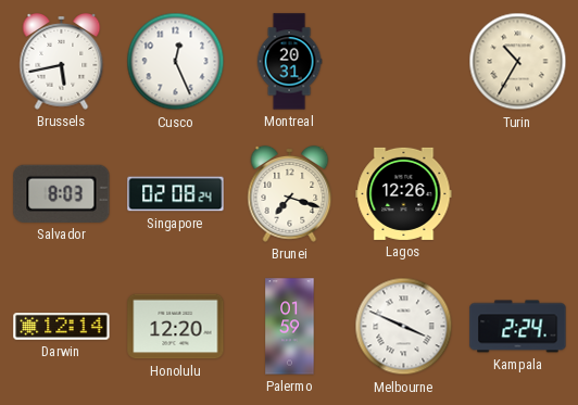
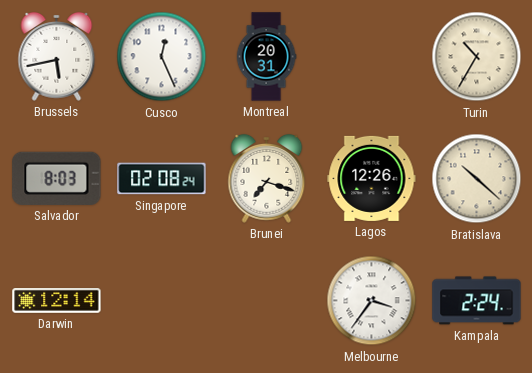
Bratislava: none -> 10:22
Honolulu: 12:20 -> none
Palermo: 01:59 -> none
Melbourne: 3:49 -> 3:36
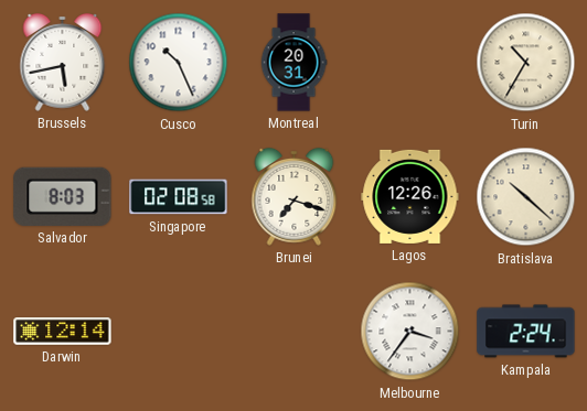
Cusco: 12:26 -> 10:26
Singapore: 02:08:24 -> 02:08:58
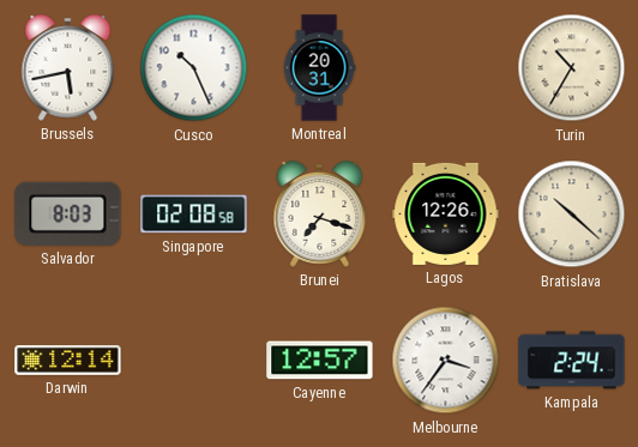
Cayenne: none -> 12:57
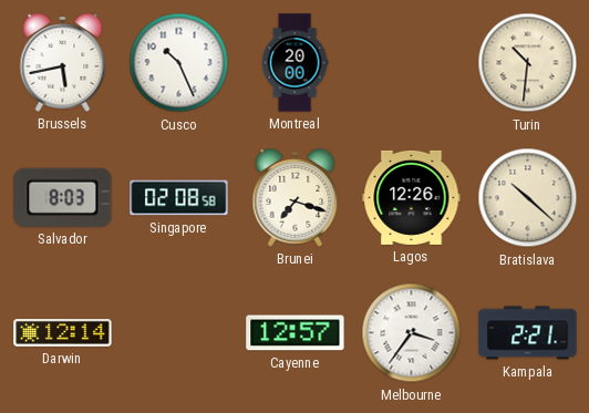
Montreal: 20:31 -> 20:00
Turin: 10:35 -> 10:31
Kampala: 2:24 -> 2:21
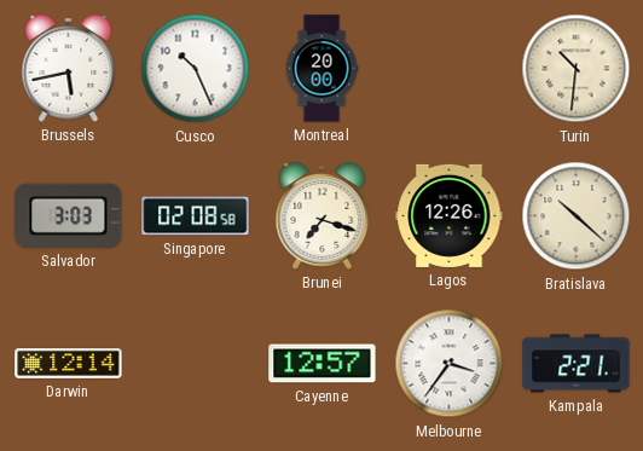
Salvador: 8:03 -> 3:03
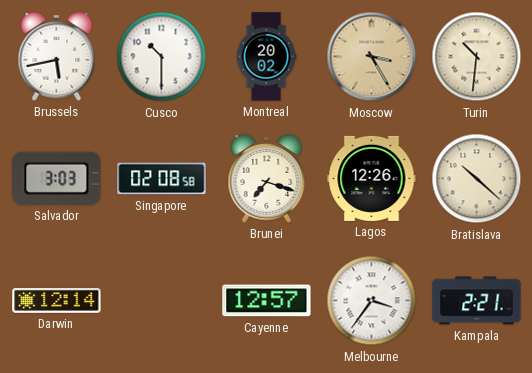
Cusco: 10:26 -> 10:30
Montreal: 20:00 -> 20:02
Moscow: none -> 3:25
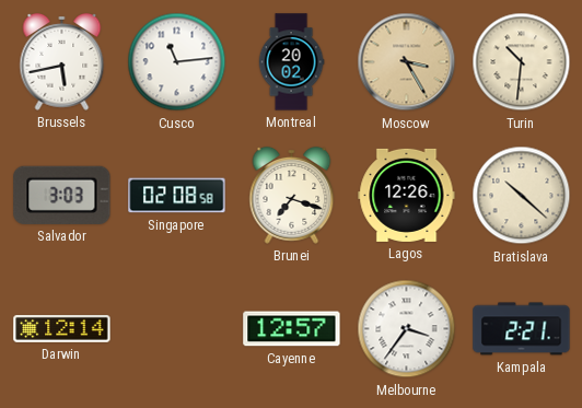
Cusco: 10:30 -> 11:14
